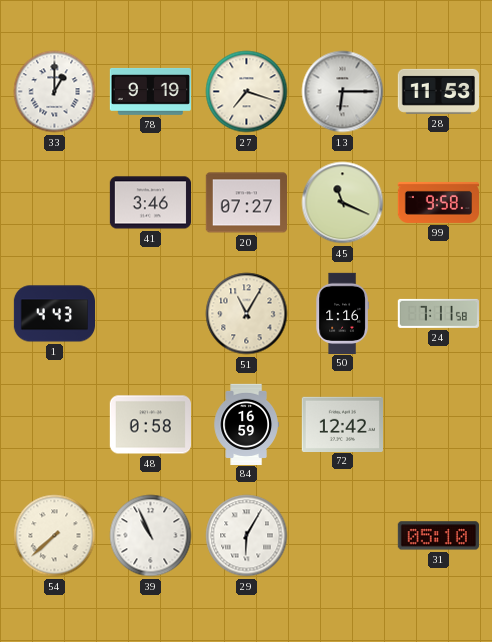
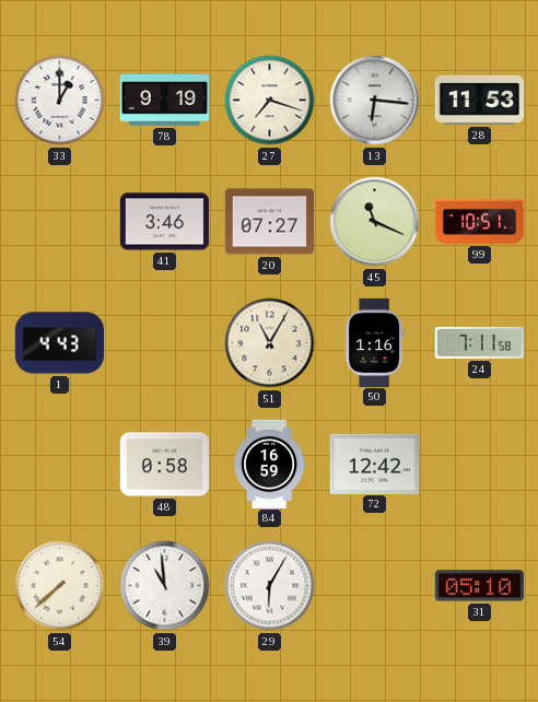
13: 6:15 -> 6:16
99: 9:58 -> 10:51
39: 10:56 -> 10:59
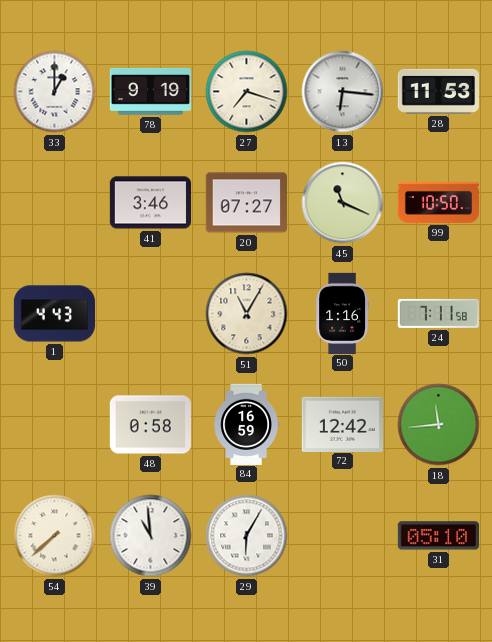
99: 10:51 -> 10:50
18: none -> 11:44
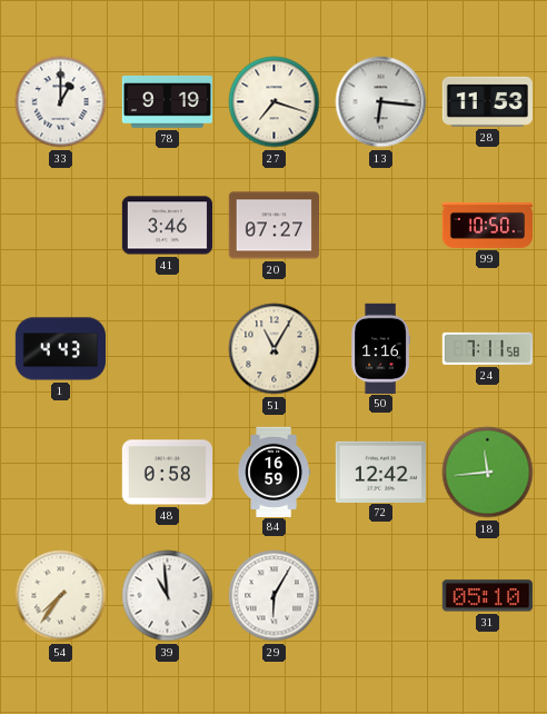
45: 11:19 -> none
54: 7:38 -> 7:36
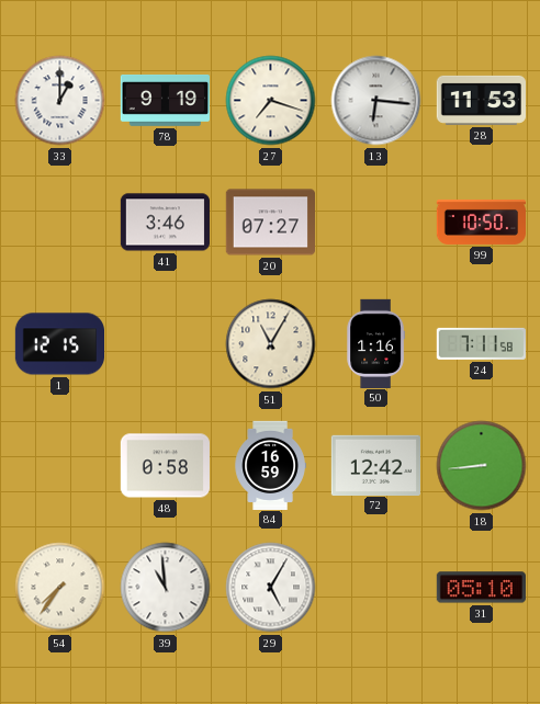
1: 4:43 -> 12:15
18: 11:44 -> 8:44
29: 6:05 -> 5:05
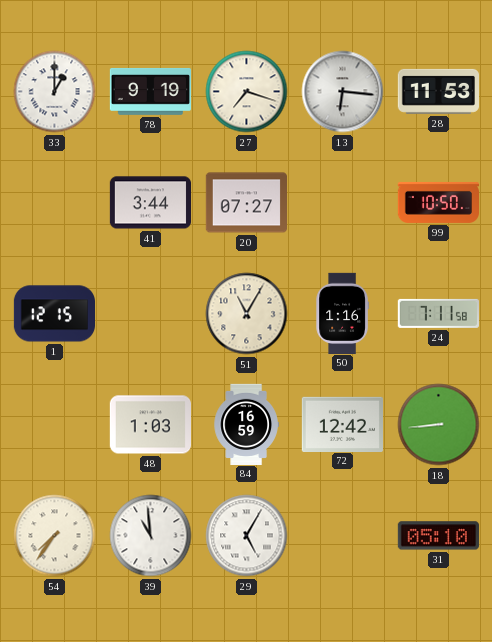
41: 3:46 -> 3:44
48: 0:58 -> 1:03
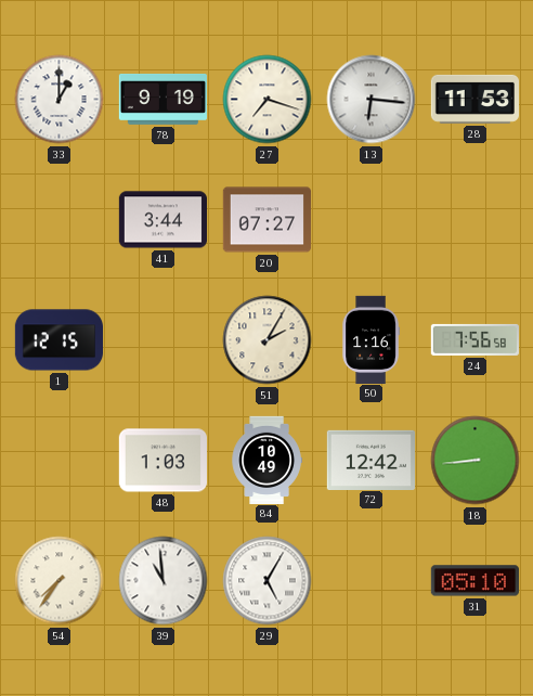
99: 10:50 -> none
51: 11:05 -> 2:05
24: 7:11 -> 7:56
84: 16:59 -> 10:49
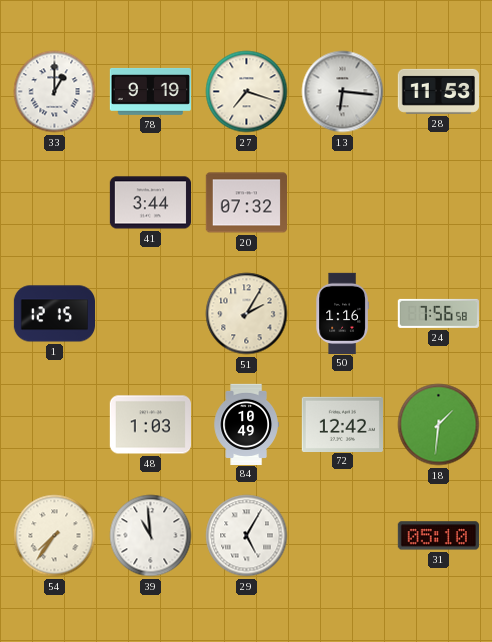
20: 07:27 -> 07:32
18: 8:44 -> 1:31
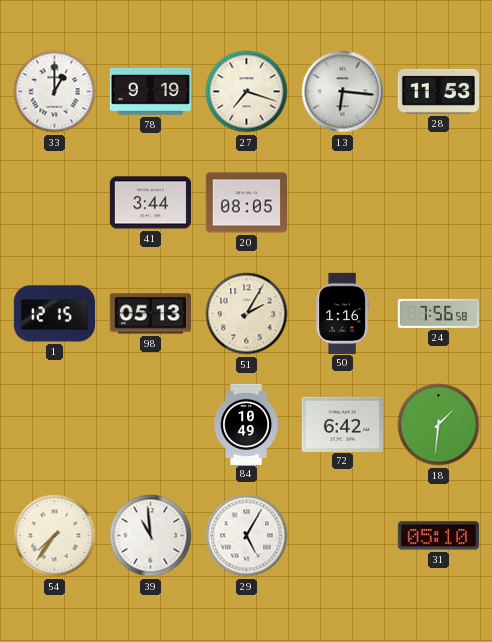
20: 07:32 -> 08:05
98: none -> 05:13
48: 1:03 -> none
72: 12:42 -> 6:42
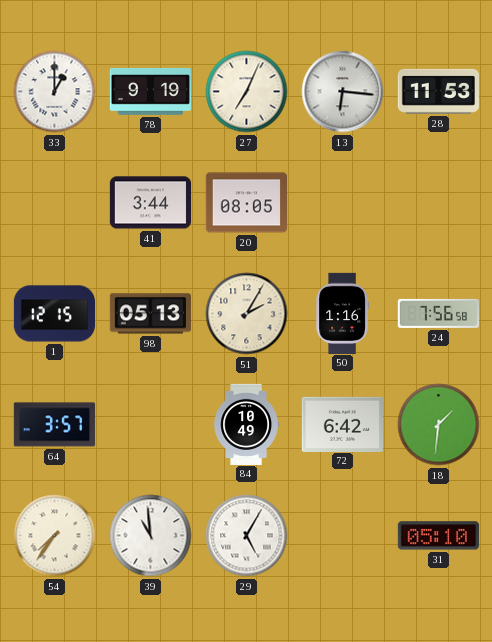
27: 7:18 -> 7:04
64: none -> 3:57
